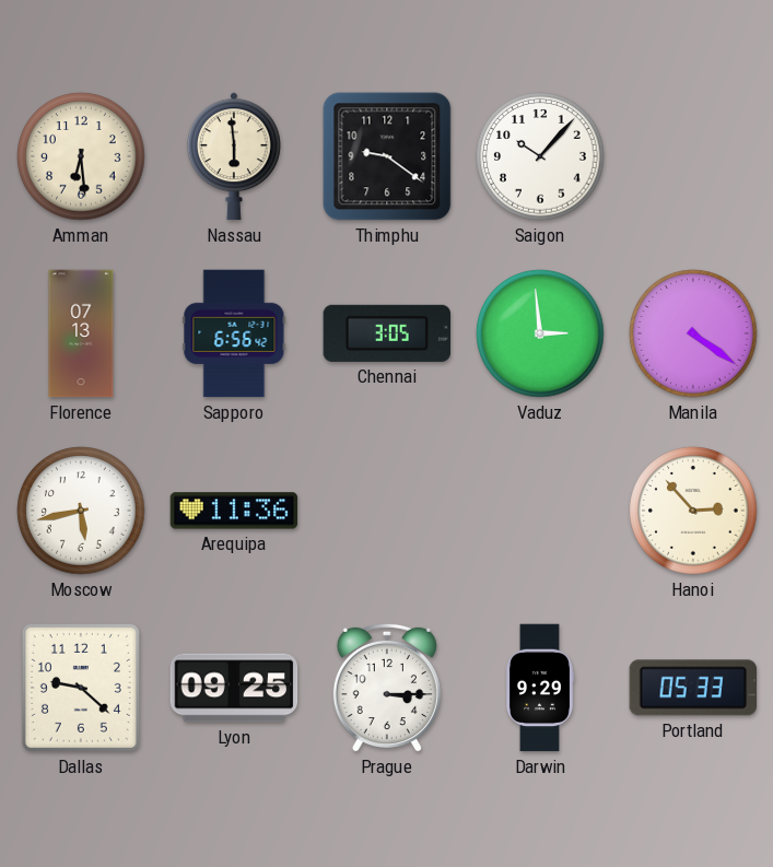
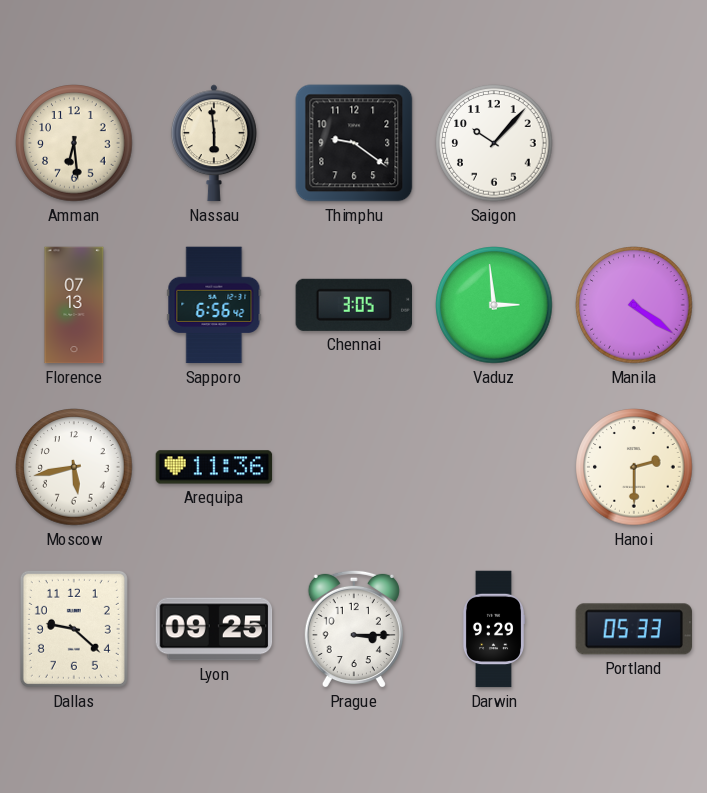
Hanoi: 2:53 -> 2:30
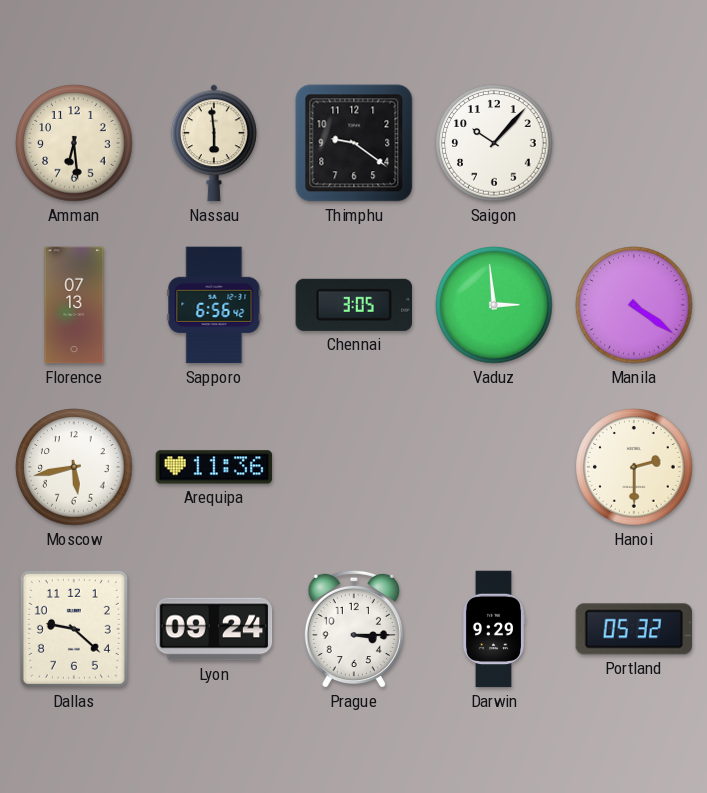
Lyon: 09:25 -> 09:24
Portland: 05:33 -> 05:32
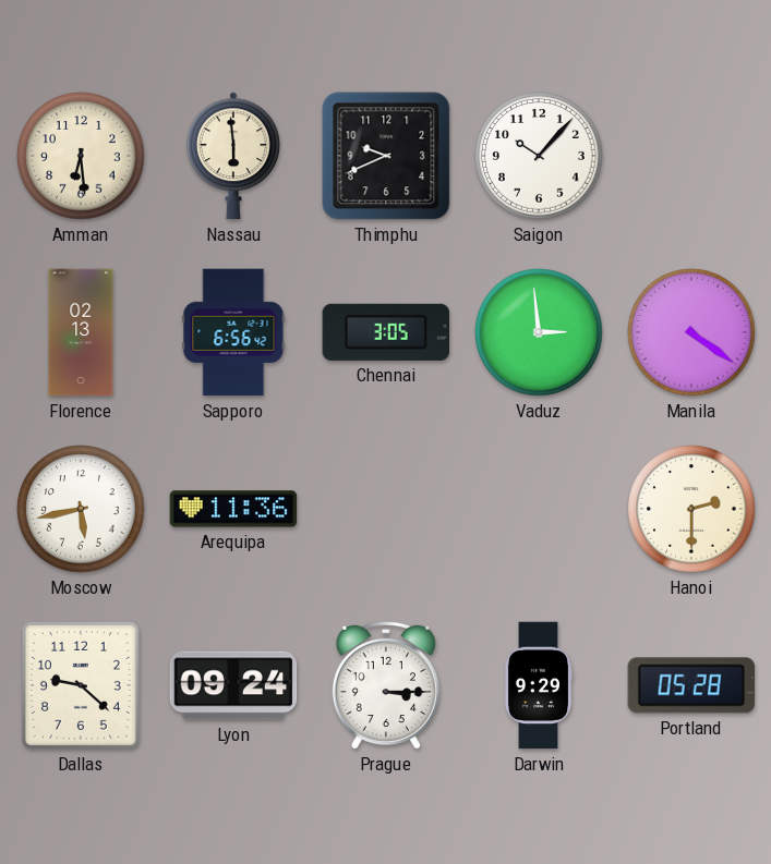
Thimphu: 9:21 -> 9:41
Florence: 07:13 -> 02:13
Portland: 05:32 -> 05:28
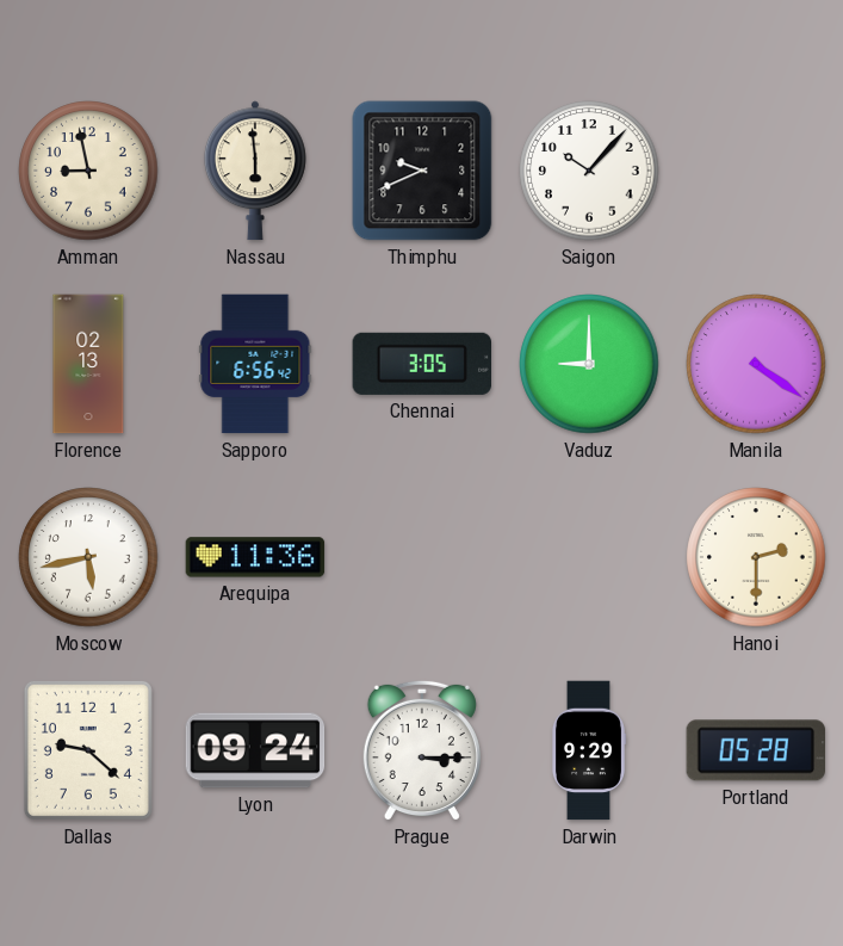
Amman: 6:29 -> 8:58
Vaduz: 2:59 -> 9:00
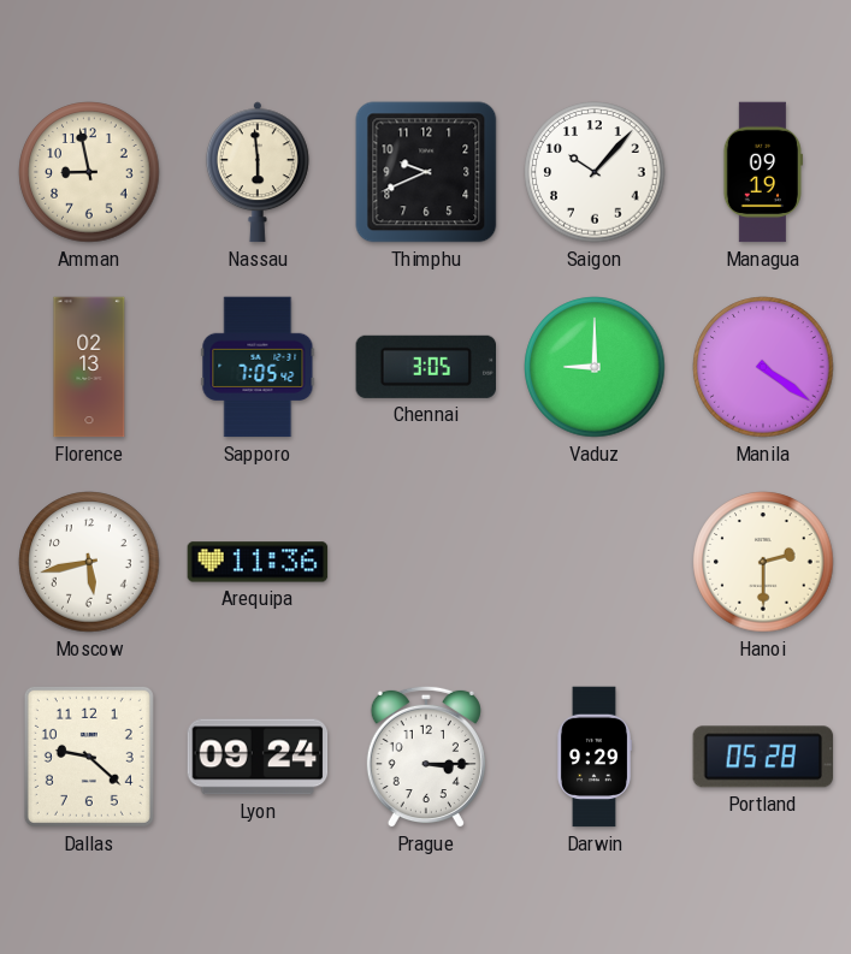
Managua: none -> 09:19
Sapporo: 6:56 -> 7:05
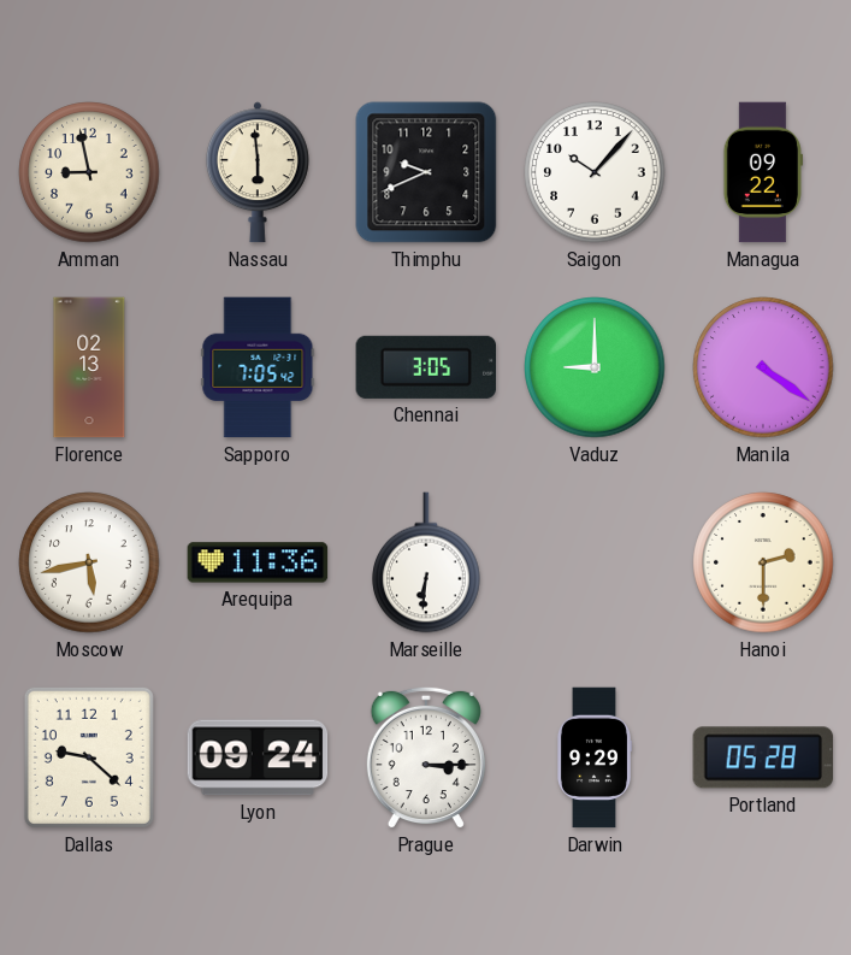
Managua: 09:19 -> 09:22
Marseille: none -> 6:31
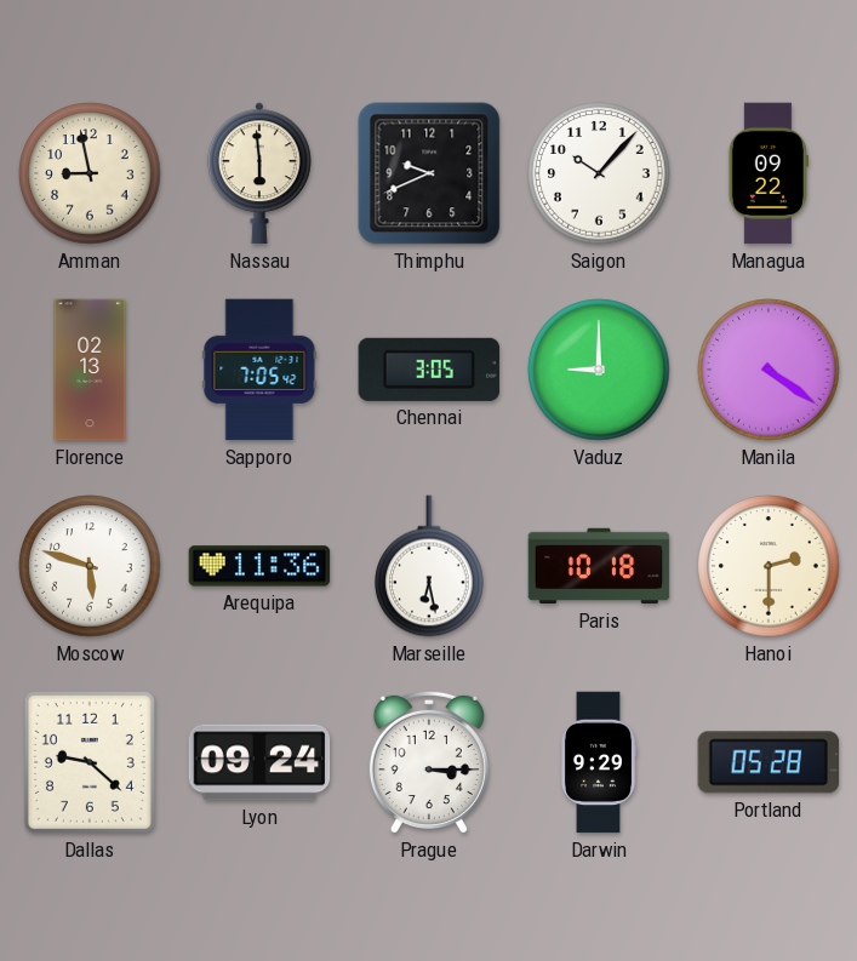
Moscow: 5:43 -> 5:48
Marseille: 6:31 -> 6:28
Paris: none -> 10:18
